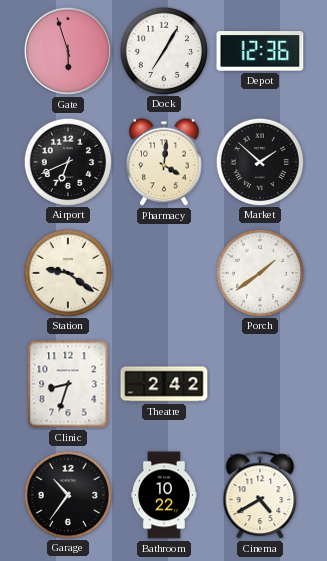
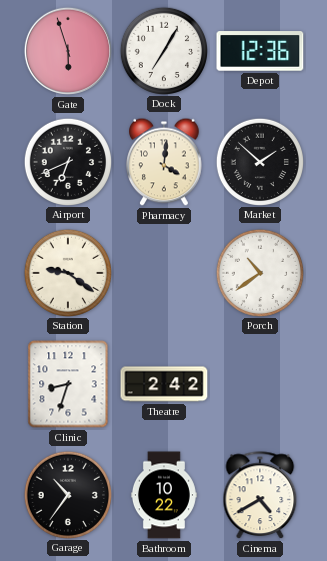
Porch: 1:39 -> 10:39
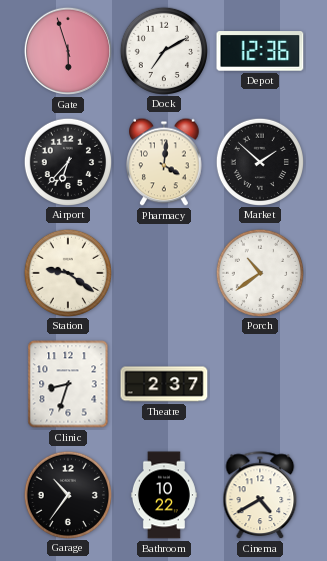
Dock: 7:05 -> 7:10
Airport: 6:41 -> 6:37
Theatre: 2:42 -> 2:37
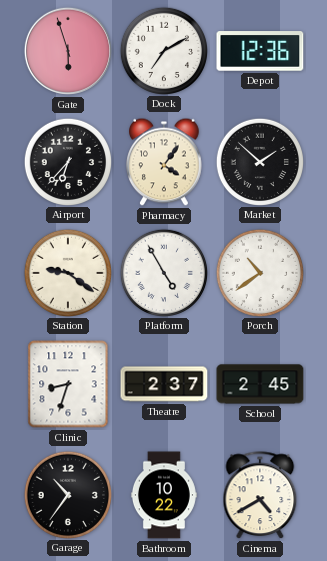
Pharmacy: 4:01 -> 4:06
Platform: none -> 4:55
School: none -> 2:45
